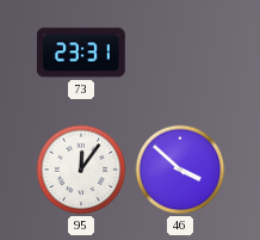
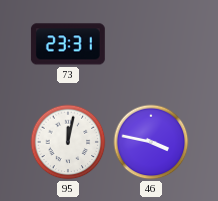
95: 12:06 -> 12:02
46: 3:52 -> 3:47
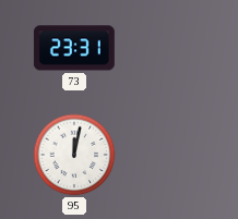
46: 3:47 -> none
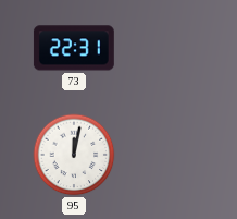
73: 23:31 -> 22:31
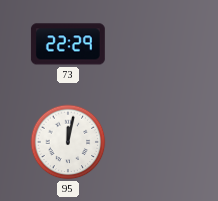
73: 22:31 -> 22:29
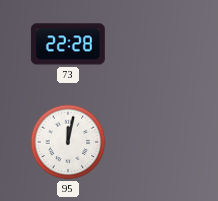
73: 22:29 -> 22:28
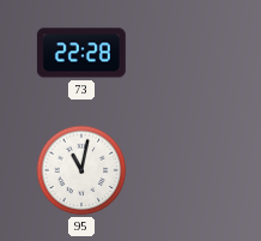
95: 12:02 -> 11:02
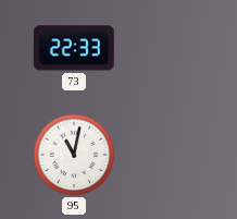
73: 22:28 -> 22:33
